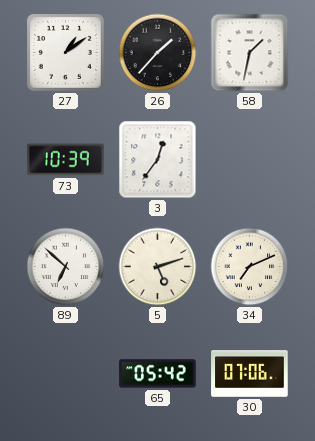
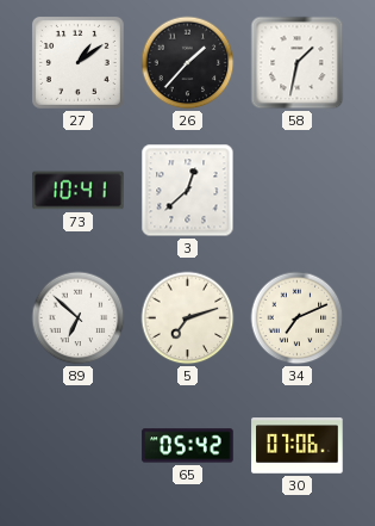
73: 10:39 -> 10:41
3: 12:36 -> 12:38
5: 5:12 -> 7:12
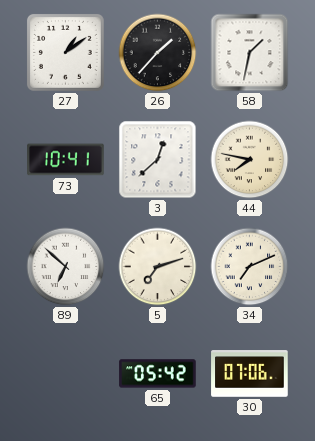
44: none -> 7:47
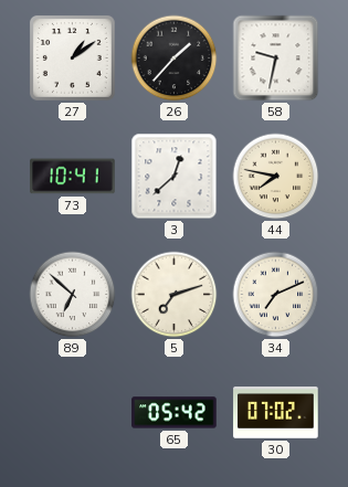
58: 1:32 -> 9:32
30: 07:06 -> 07:02
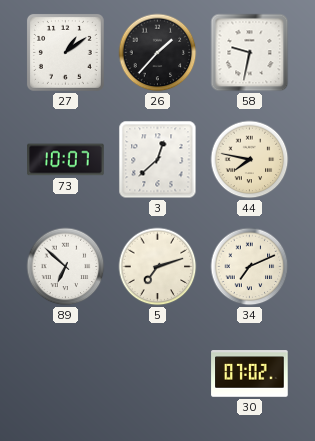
73: 10:41 -> 10:07
65: 05:42 -> none
